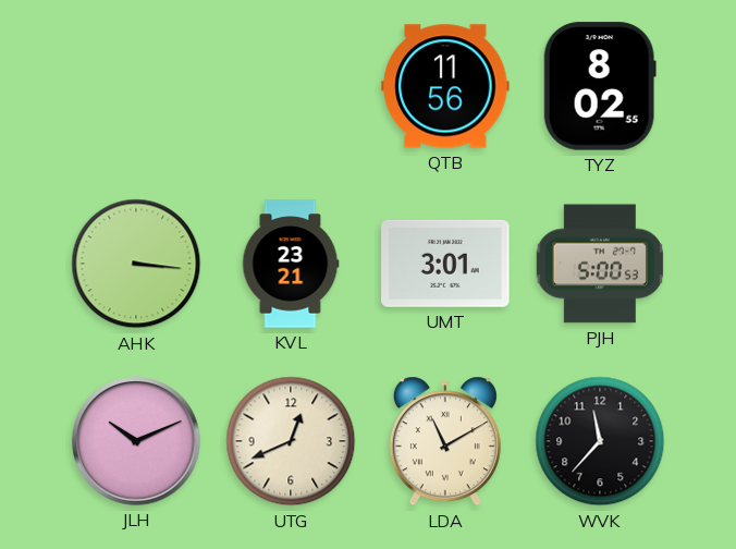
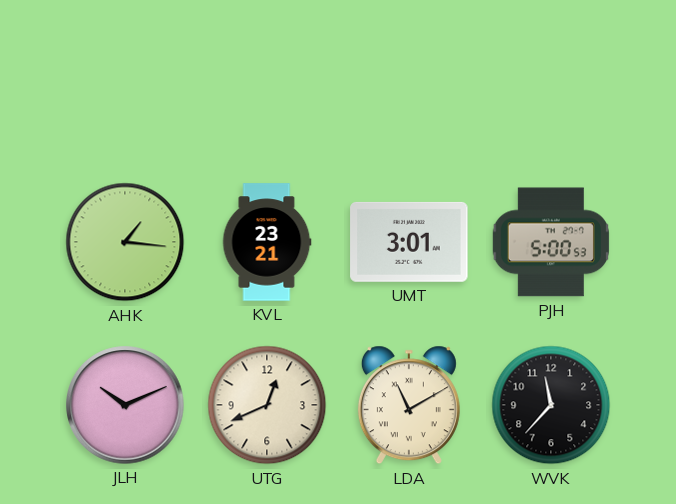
QTB: 11:56 -> none
TYZ: 8:02 -> none
AHK: 3:16 -> 1:16
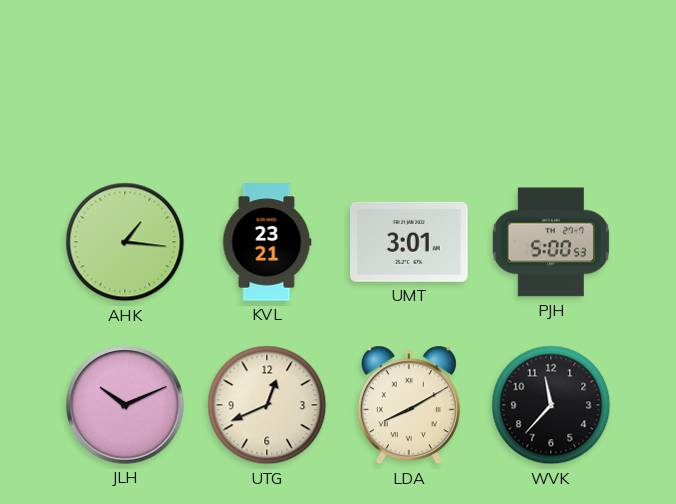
LDA: 11:10 -> 8:10
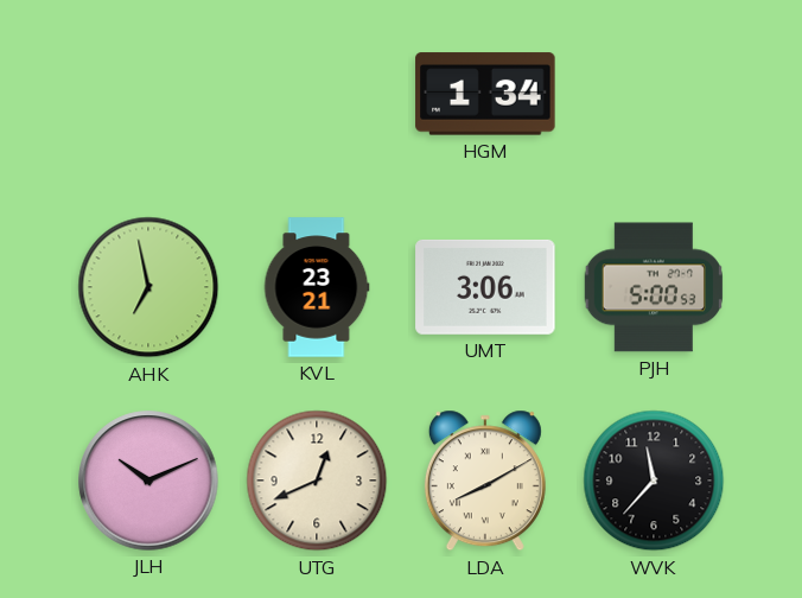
HGM: none -> 1:34
AHK: 1:16 -> 6:58
UMT: 3:01 -> 3:06
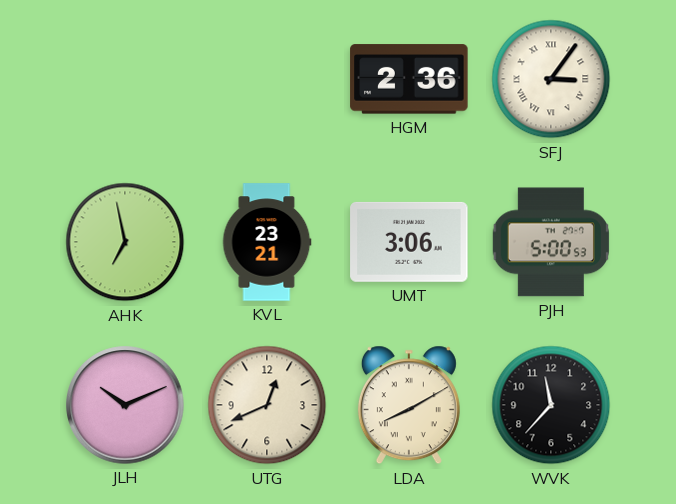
HGM: 1:34 -> 2:36
SFJ: none -> 3:06
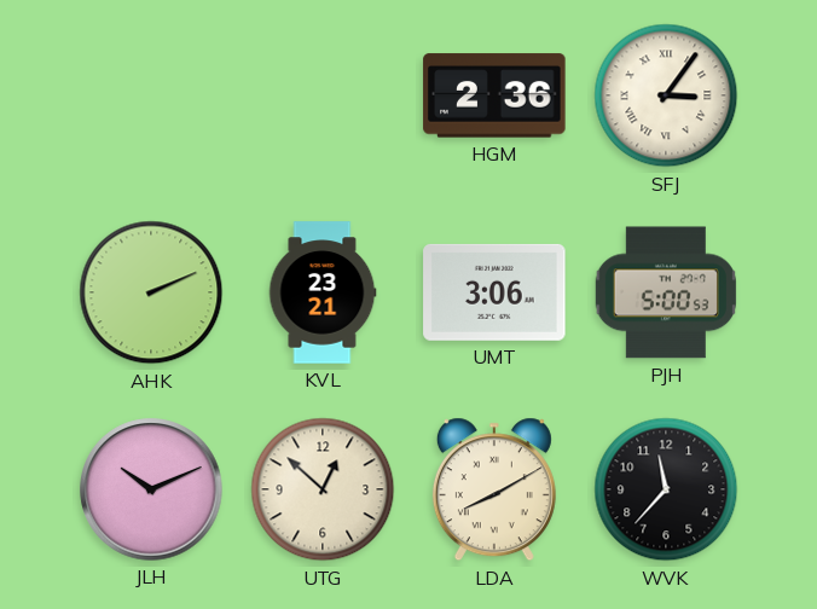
AHK: 6:58 -> 2:11
UTG: 12:41 -> 12:52
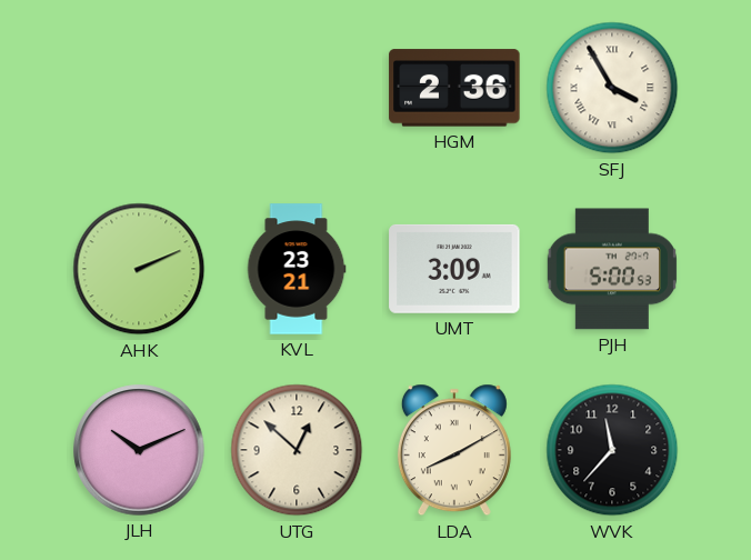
SFJ: 3:06 -> 3:55
UMT: 3:06 -> 3:09
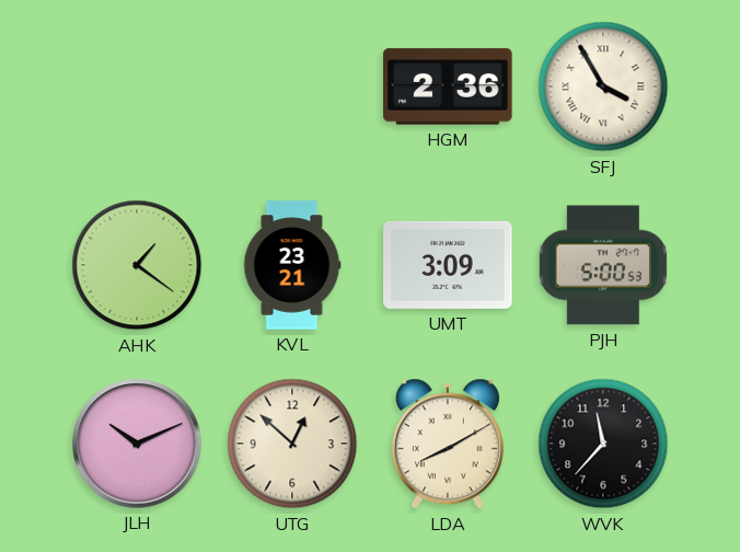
AHK: 2:11 -> 1:21
